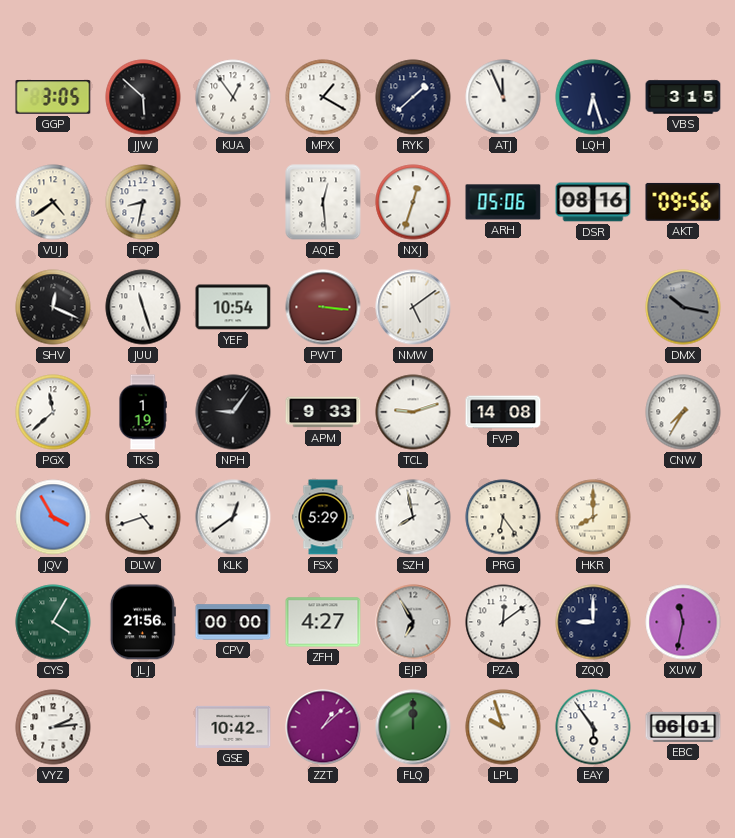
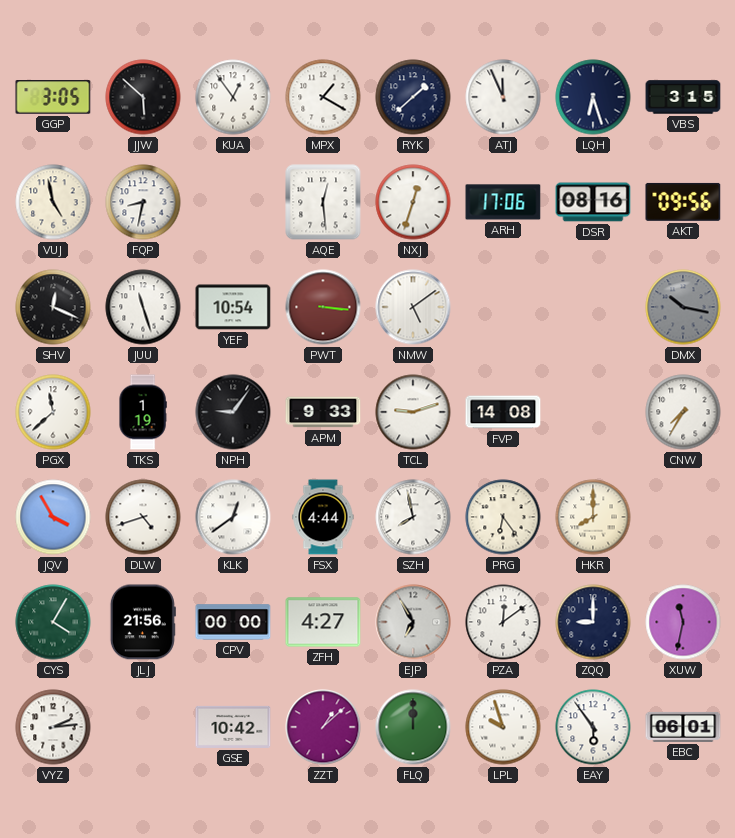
VUJ: 4:39 -> 4:58
ARH: 05:06 -> 17:06
FSX: 5:29 -> 4:44
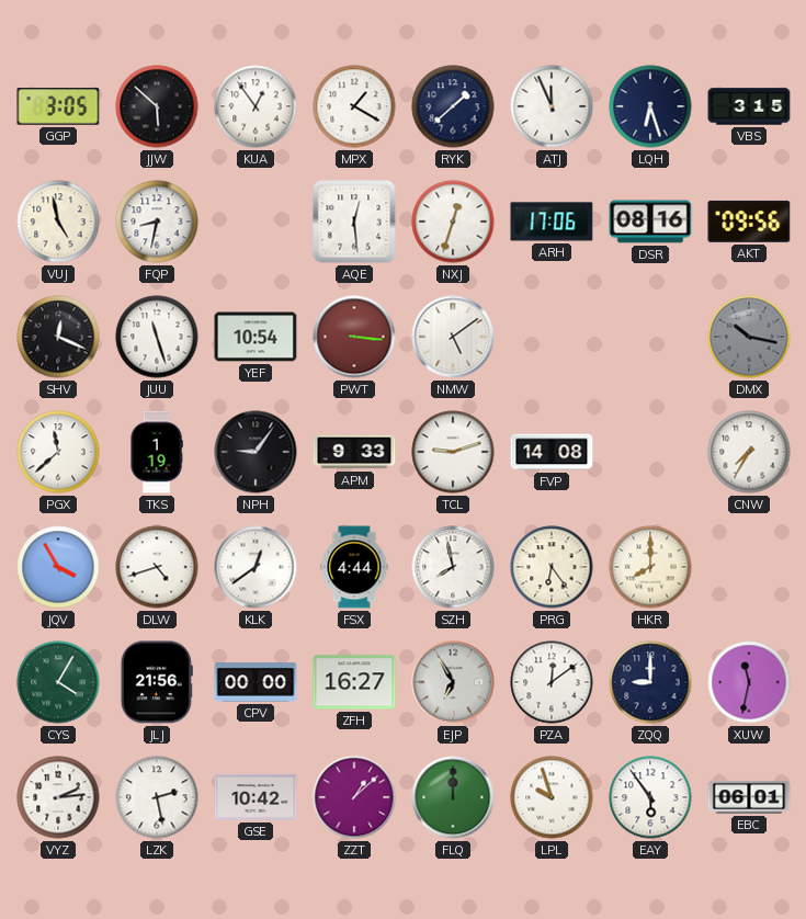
ZFH: 4:27 -> 16:27
LZK: none -> 2:28
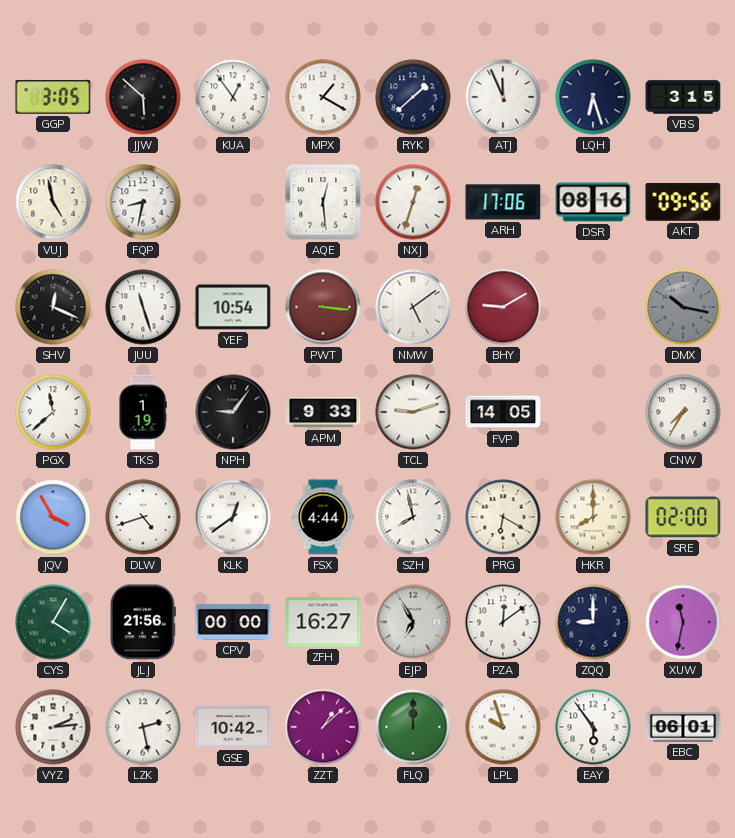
BHY: none -> 9:10
FVP: 14:08 -> 14:05
PRG: 6:24 -> 6:20
SRE: none -> 02:00
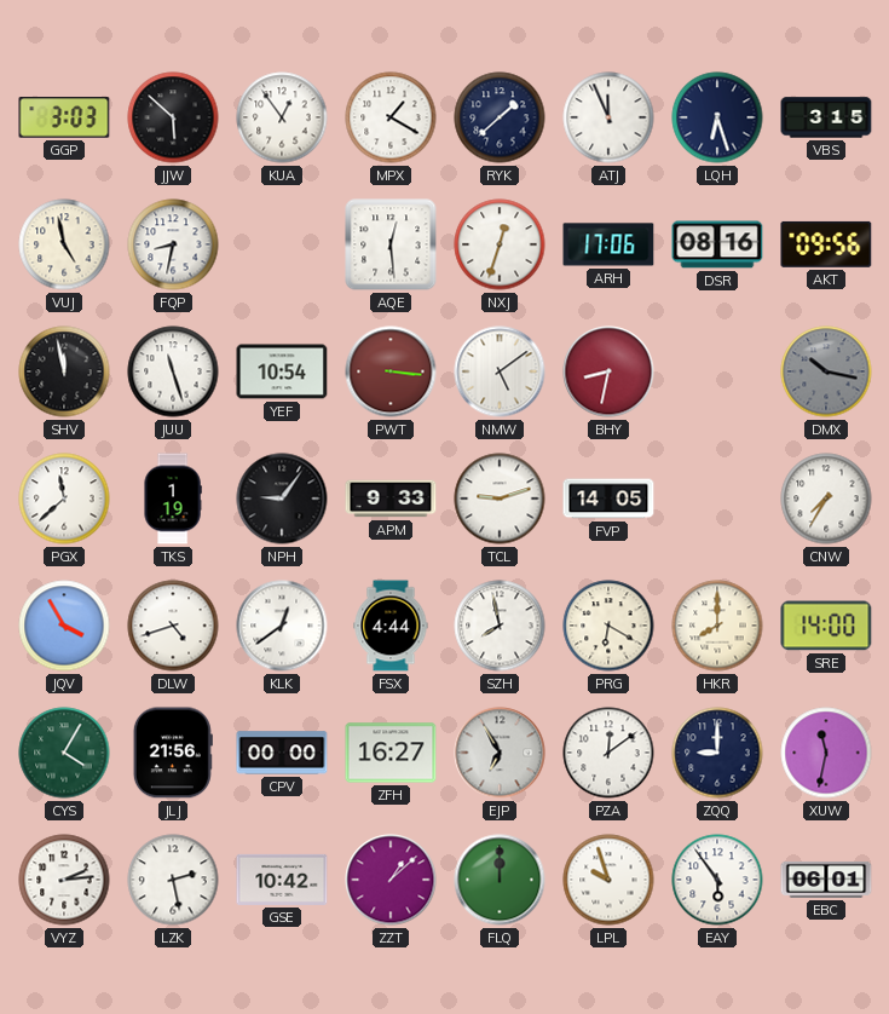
GGP: 3:05 -> 3:03
SHV: 12:19 -> 11:58
BHY: 9:10 -> 8:32
SRE: 02:00 -> 14:00
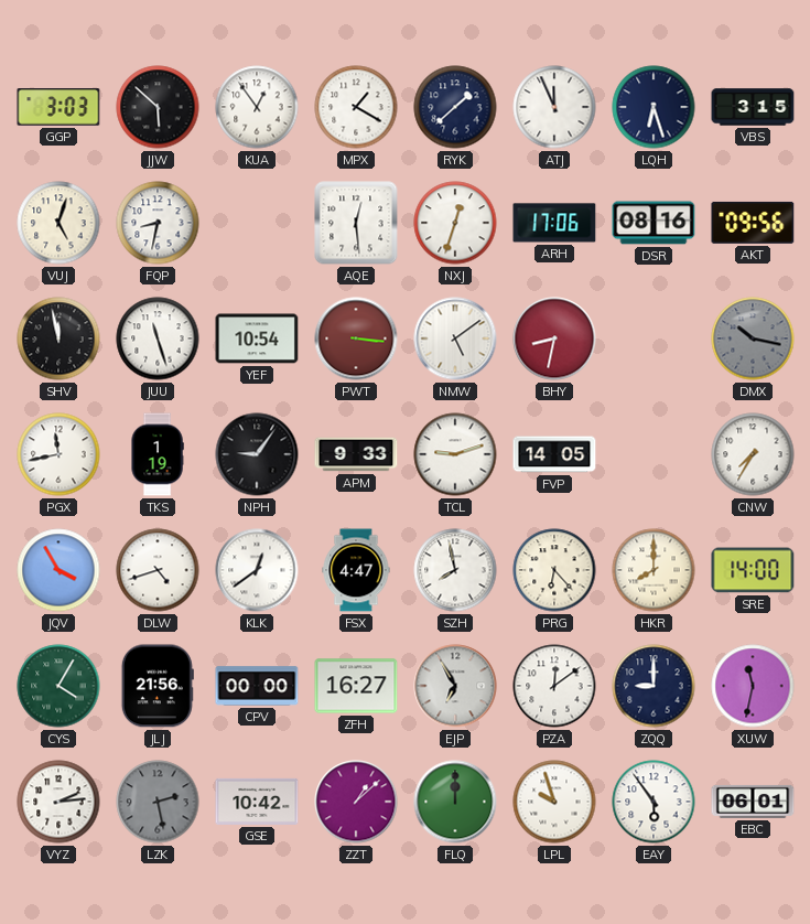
VUJ: 4:58 -> 5:03
PGX: 11:38 -> 11:43
FSX: 4:44 -> 4:47
PRG: 6:20 -> 6:23
LZK dial: white -> grey
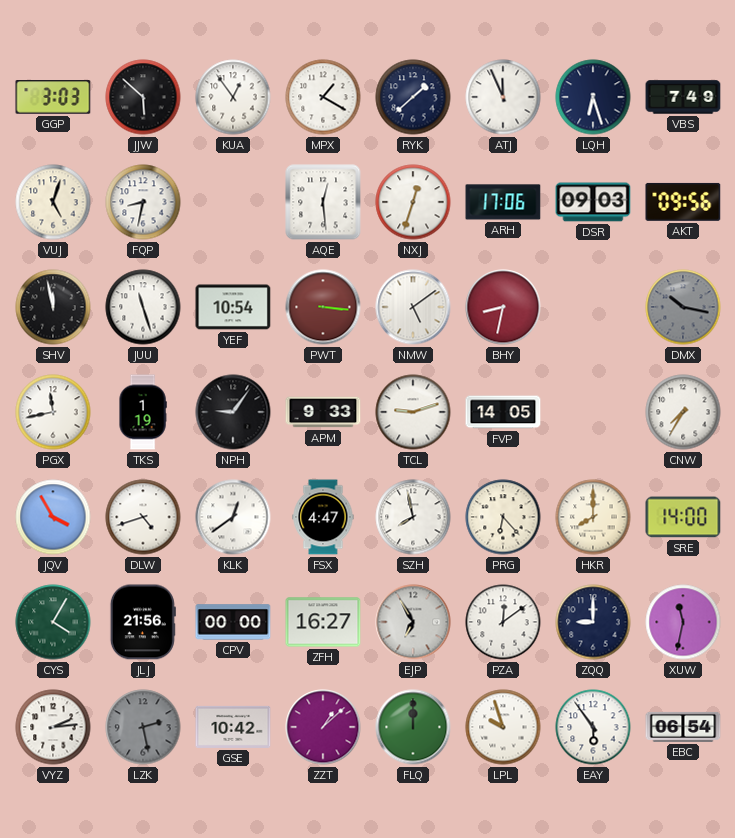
VBS: 3:15 -> 7:49
DSR: 08:16 -> 09:03
EBC: 06:01 -> 06:54
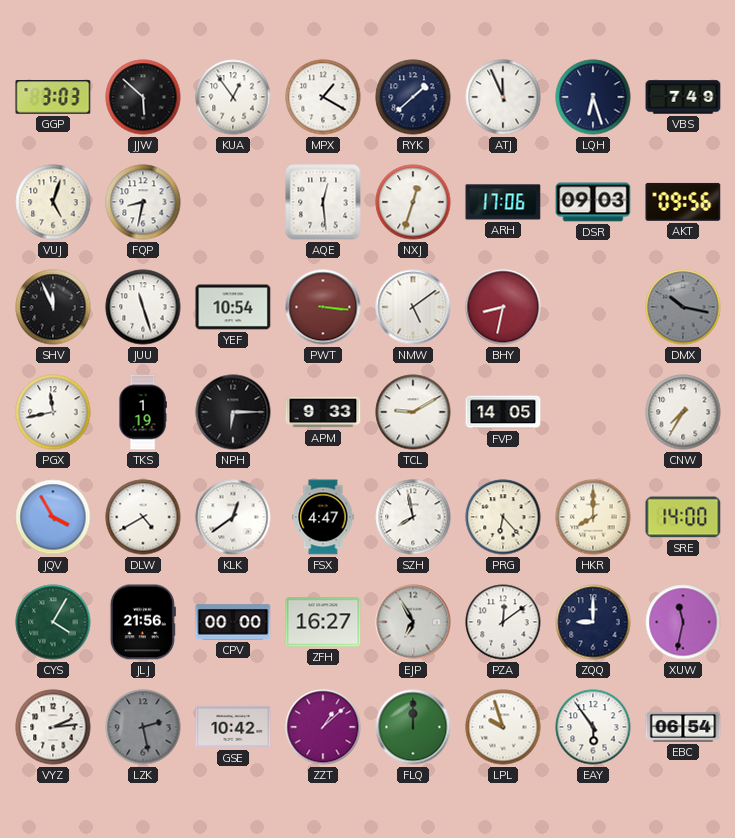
SHV: 11:58 -> 11:56
NPH: 9:06 -> 6:15
TCL: 9:12 -> 9:10
DLW: 4:42 -> 4:40
